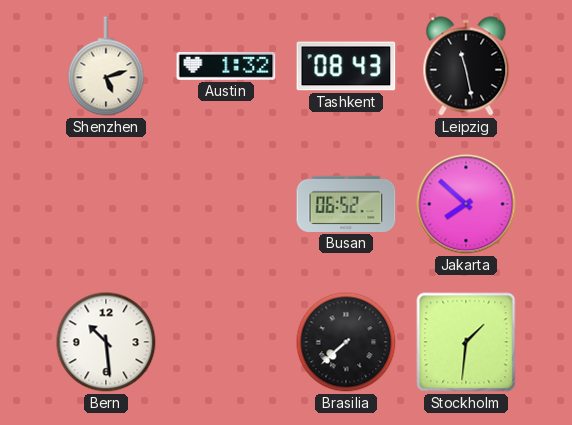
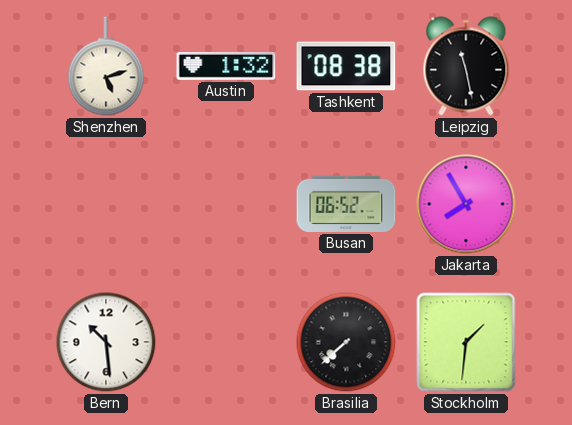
Tashkent: 08:43 -> 08:38
Jakarta: 7:52 -> 7:55
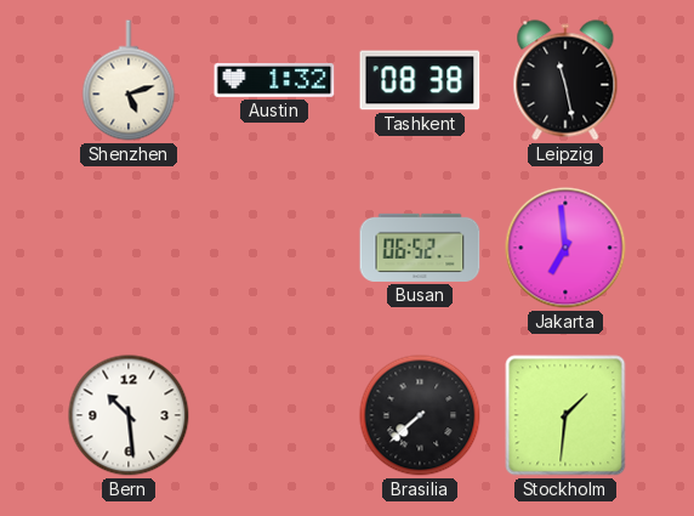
Jakarta: 7:55 -> 6:59
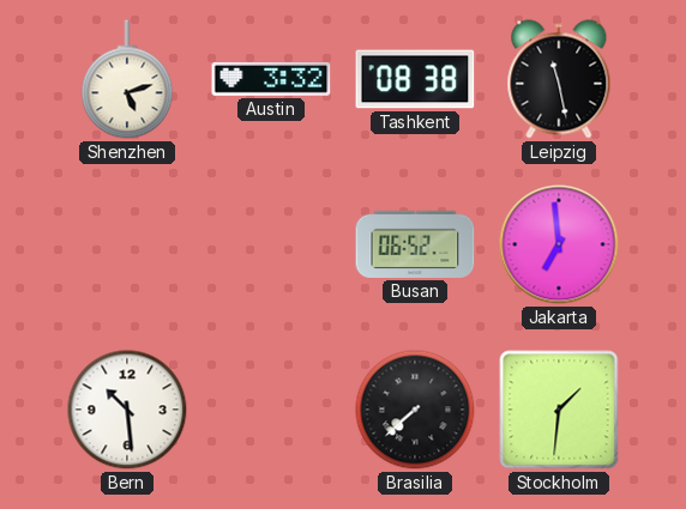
Austin: 1:32 -> 3:32
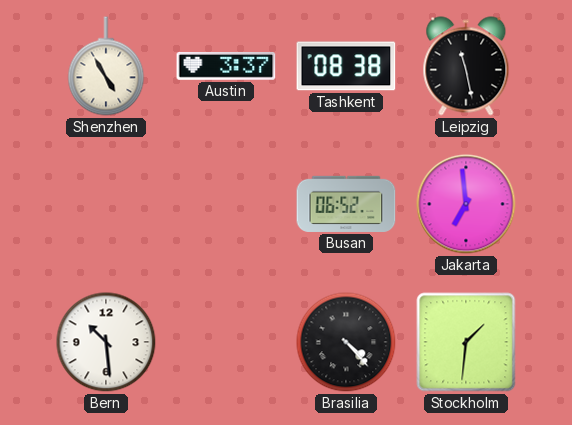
Shenzhen: 5:12 -> 4:55
Austin: 3:32 -> 3:37
Brasilia: 7:38 -> 4:23
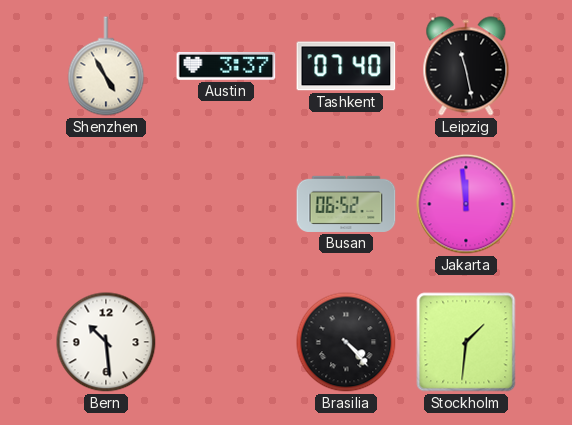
Tashkent: 08:38 -> 07:40
Jakarta: 6:59 -> 11:59
